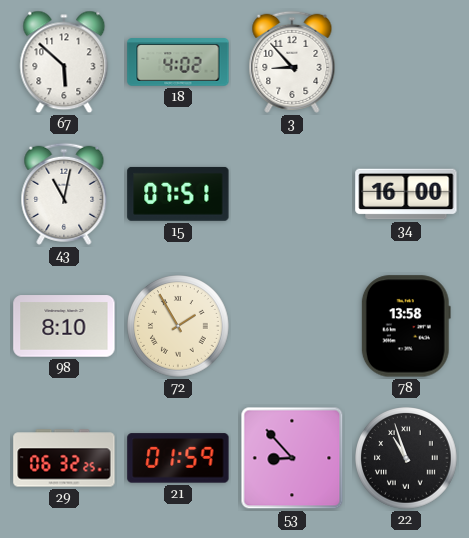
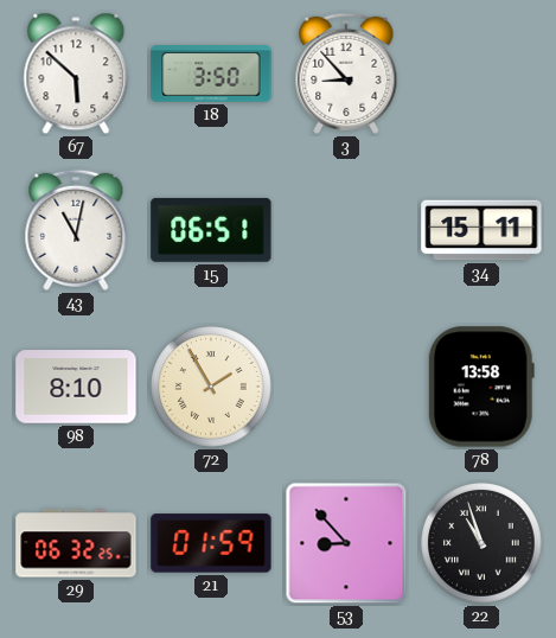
18: 4:02 -> 3:50
15: 07:51 -> 06:51
34: 16:00 -> 15:11
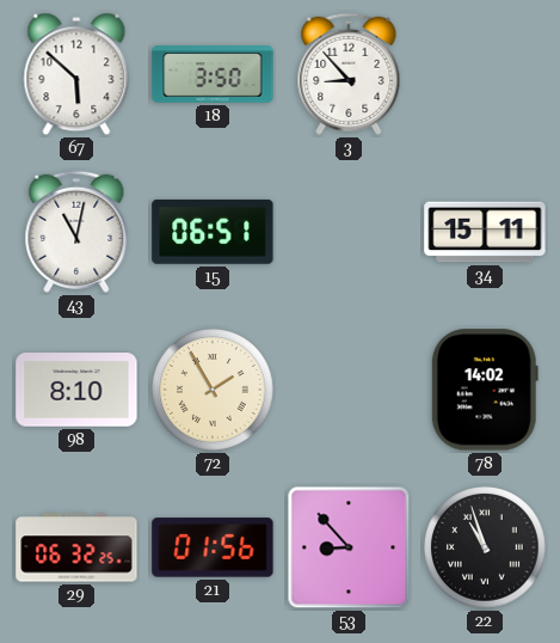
78: 13:58 -> 14:02
21: 01:59 -> 01:56
